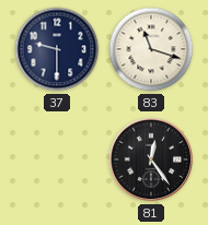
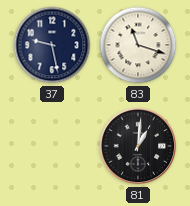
37: 9:30 -> 9:28
81: 12:24 -> 1:01
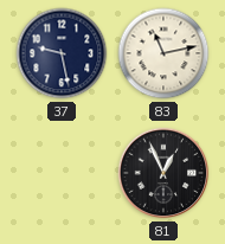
83: 11:18 -> 11:13
81: 1:01 -> 12:56
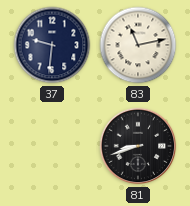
37: 9:28 -> 9:31
81: 12:56 -> 8:42
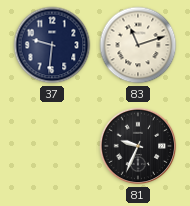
83: 11:13 -> 11:12
81: 8:42 -> 9:34
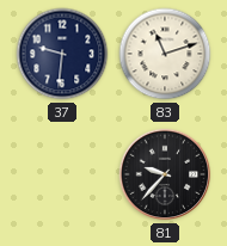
81: 9:34 -> 9:37
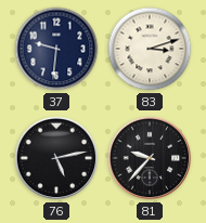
83: 11:12 -> 3:12
76: none -> 5:13
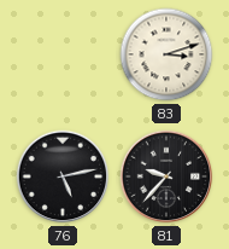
37: 9:31 -> none
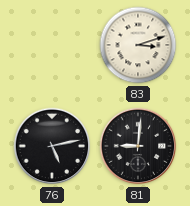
81: 9:37 -> 9:01
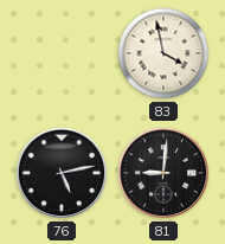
83: 3:12 -> 3:58
